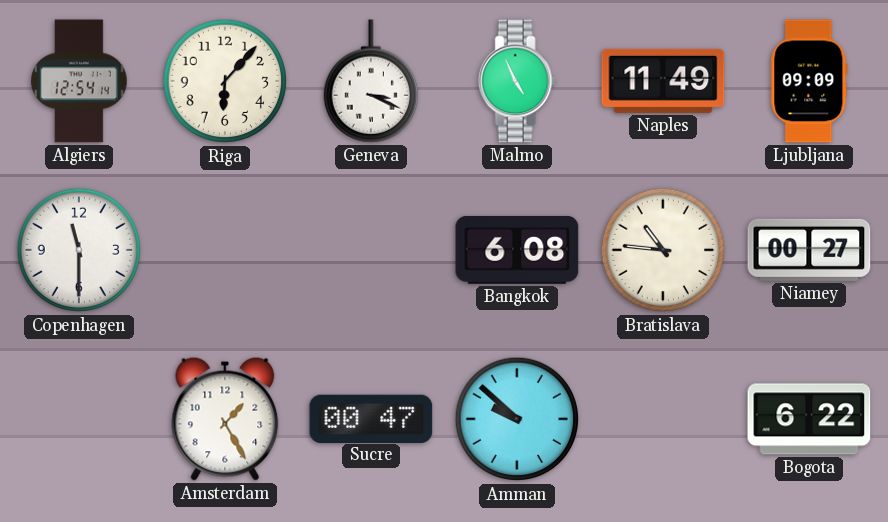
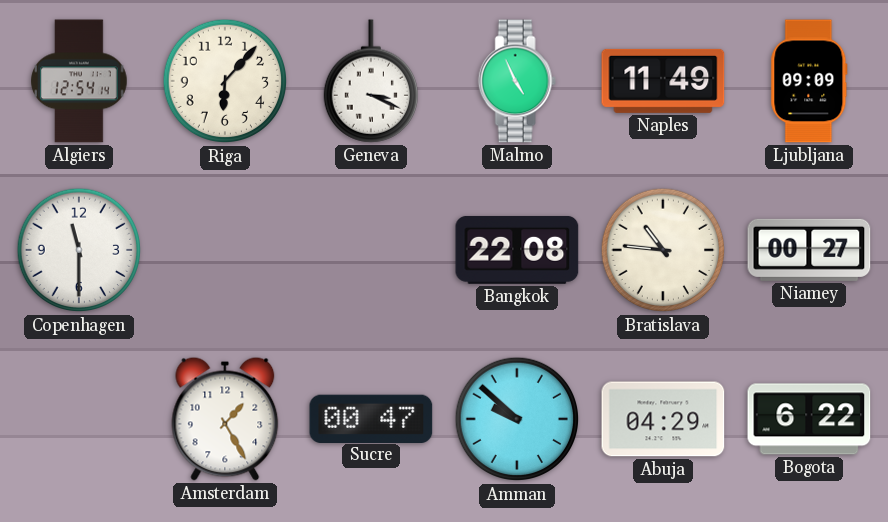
Bangkok: 6:08 -> 22:08
Abuja: none -> 04:29
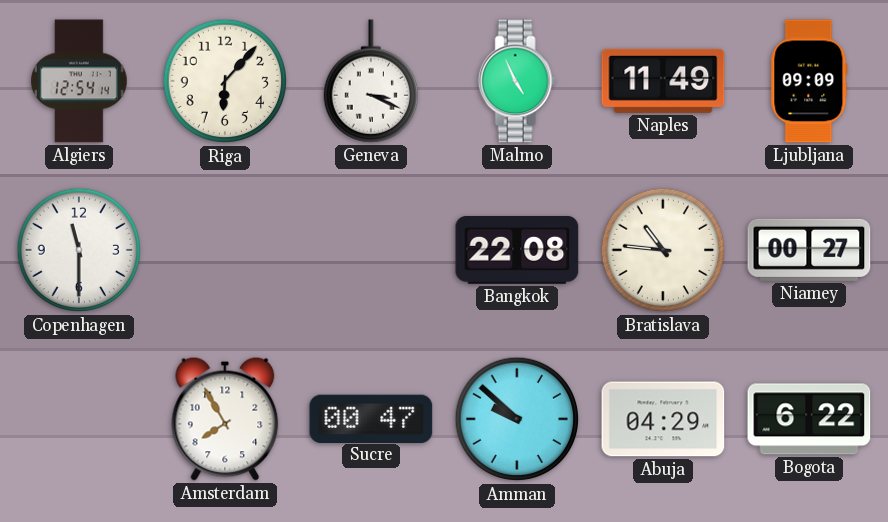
Amsterdam: 1:25 -> 7:55
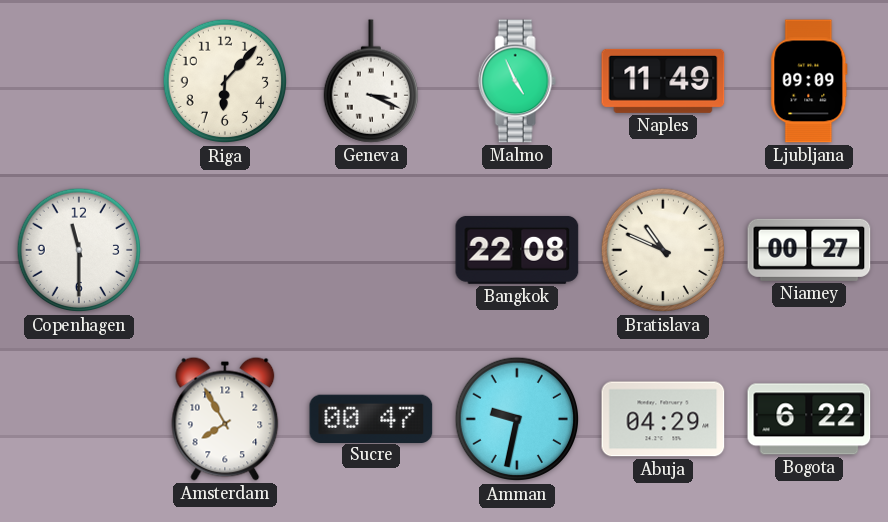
Algiers: 12:54 -> none
Bratislava: 10:46 -> 10:49
Amman: 9:52 -> 9:32
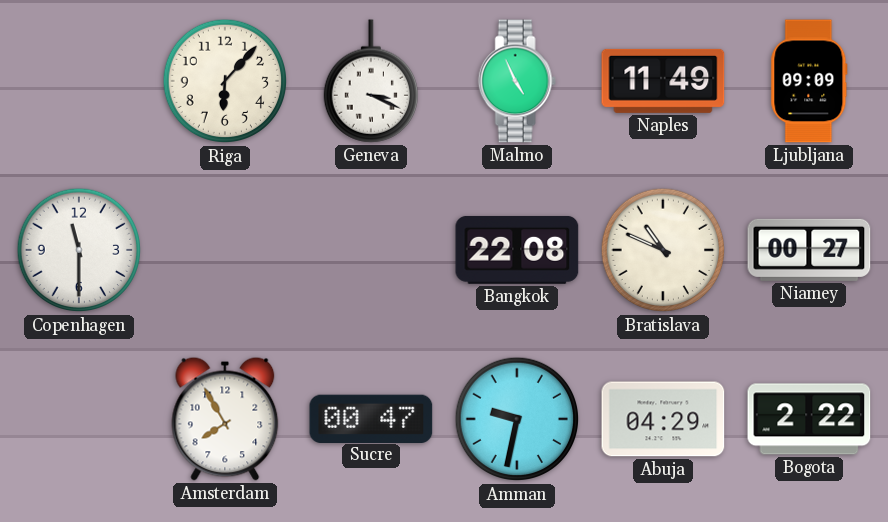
Bogota: 6:22 -> 2:22
